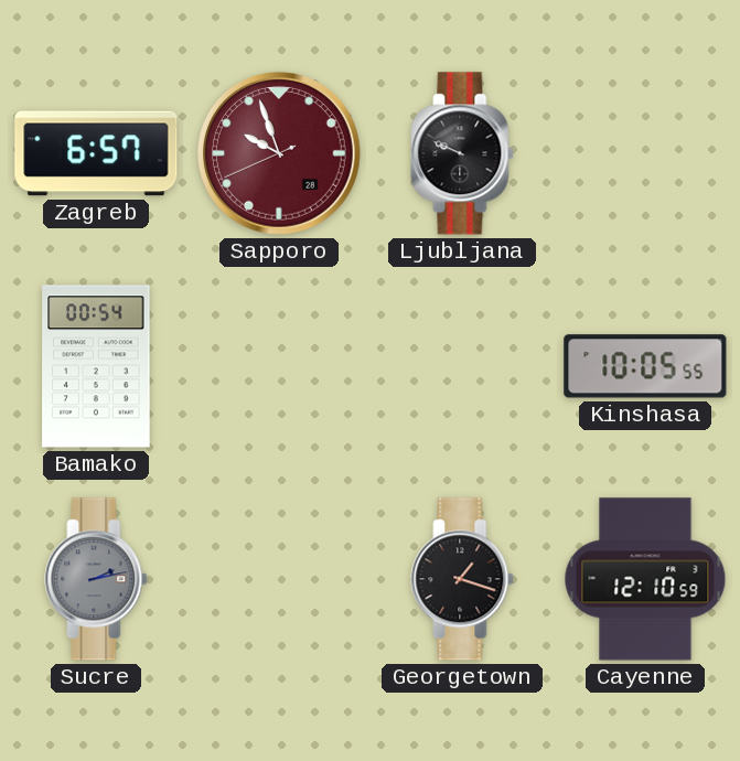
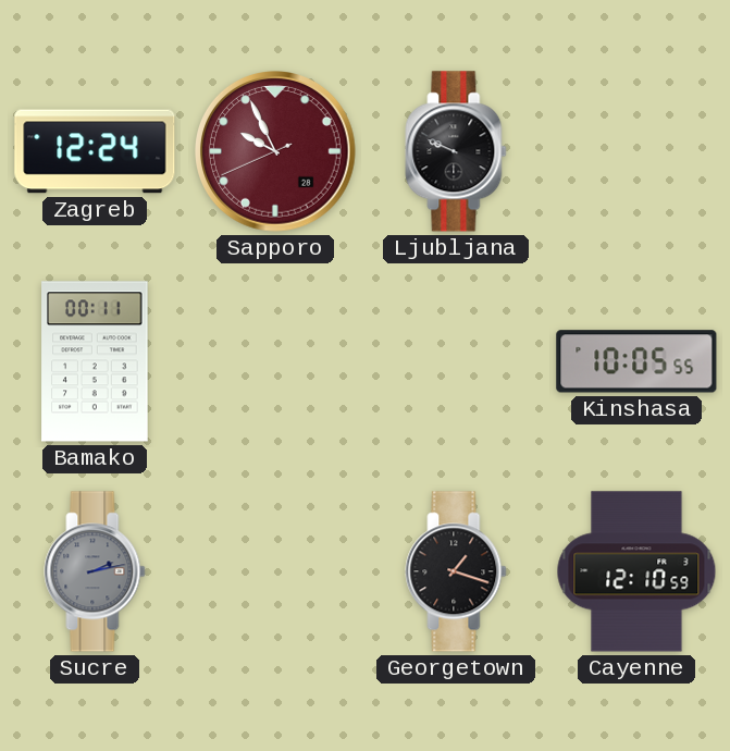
Zagreb: 6:57 -> 12:24
Sapporo: 9:56 -> 9:55
Bamako: 00:54 -> 00:11
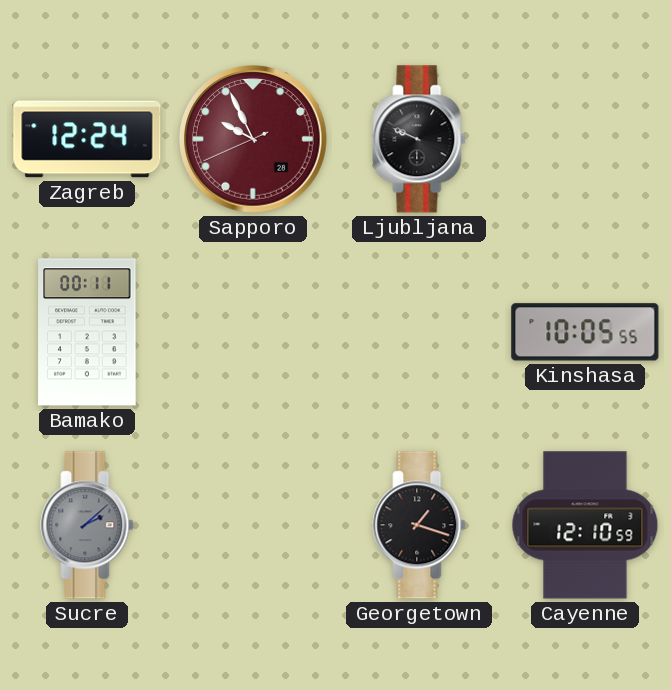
Sucre: 2:13 -> 2:08
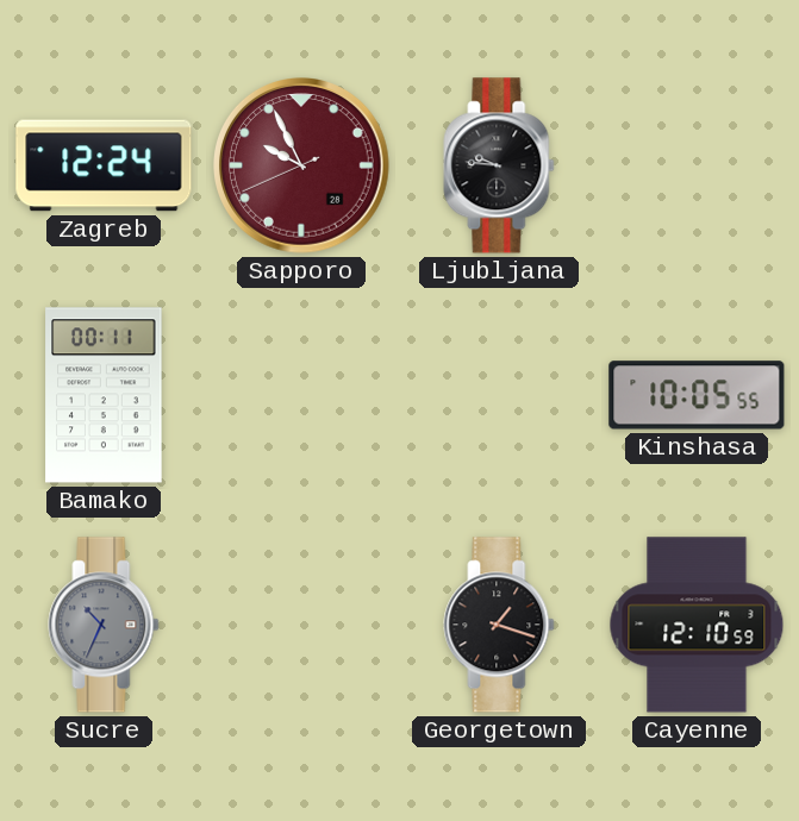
Ljubljana: 9:49 -> 9:46
Sucre: 2:08 -> 10:34
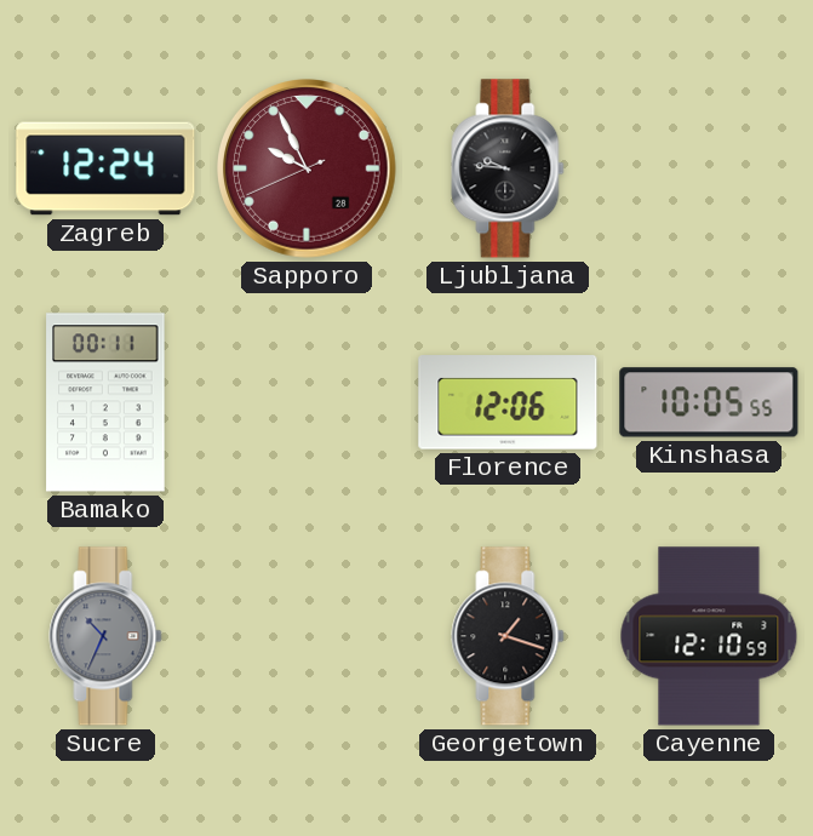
Florence: none -> 12:06
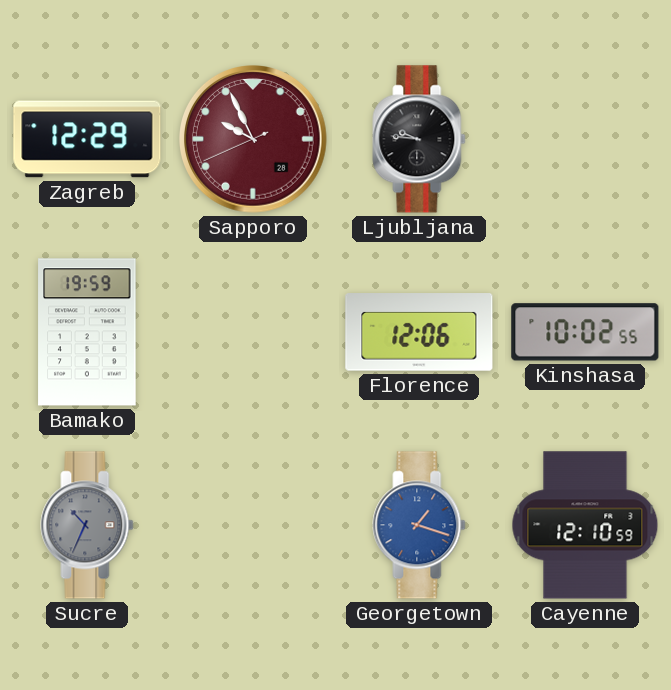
Zagreb: 12:24 -> 12:29
Bamako: 00:11 -> 19:59
Kinshasa: 10:05 -> 10:02
Georgetown dial: black -> blue
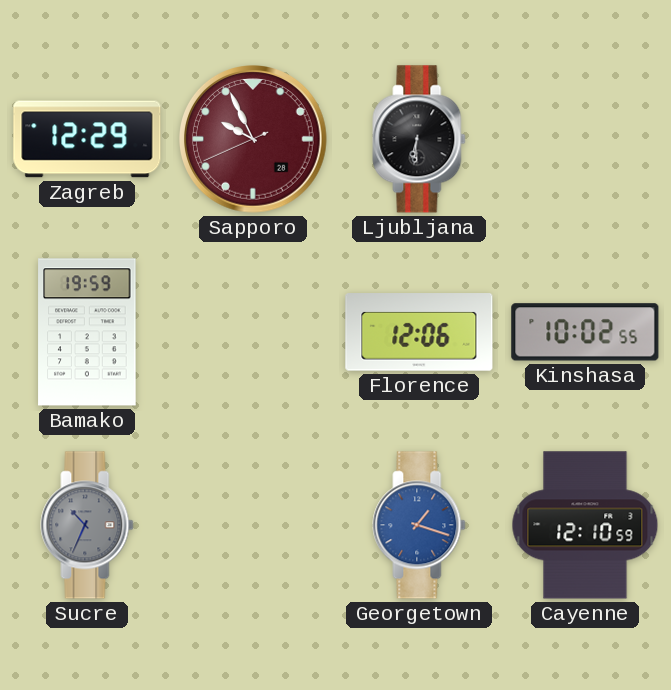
Ljubljana: 9:46 -> 6:31
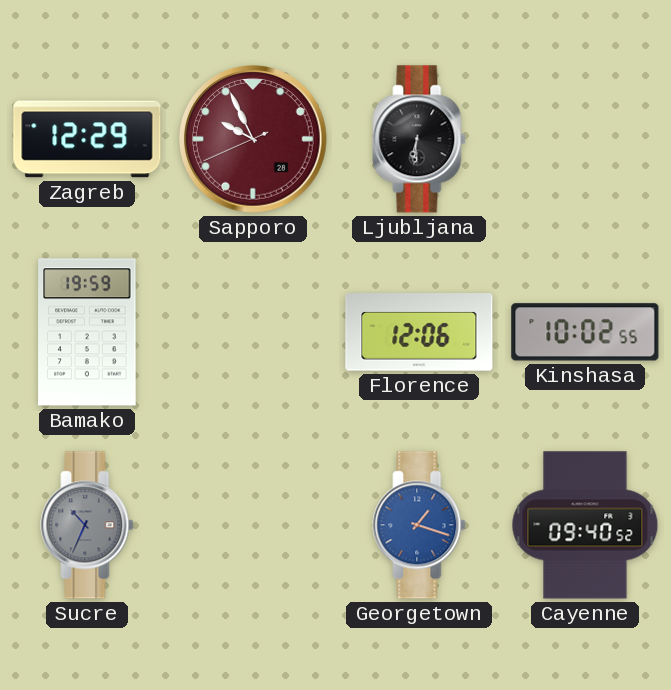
Cayenne: 12:10 -> 09:40
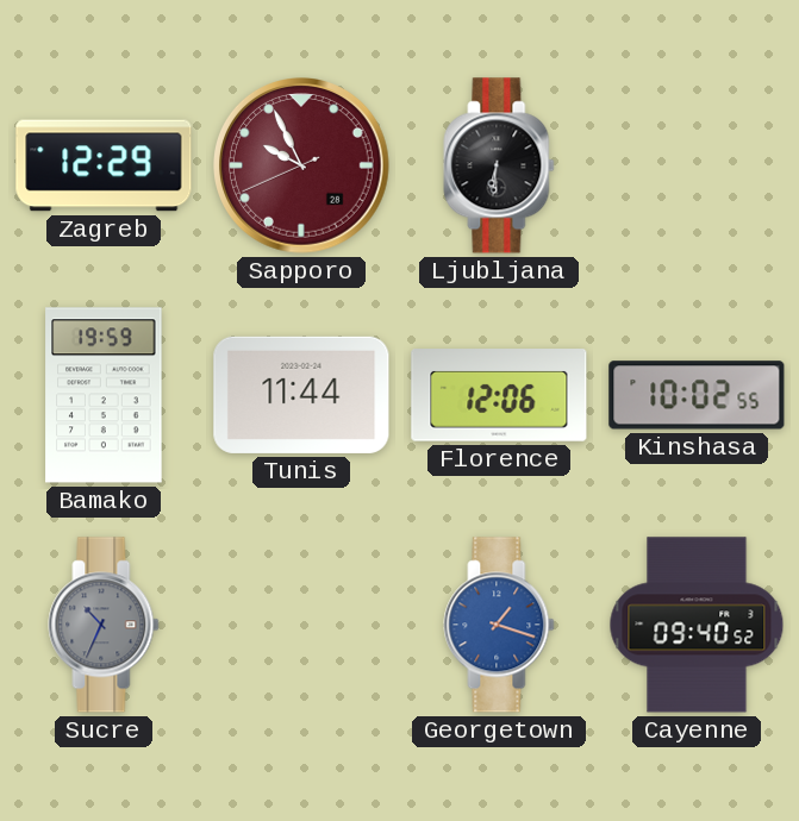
Tunis: none -> 11:44
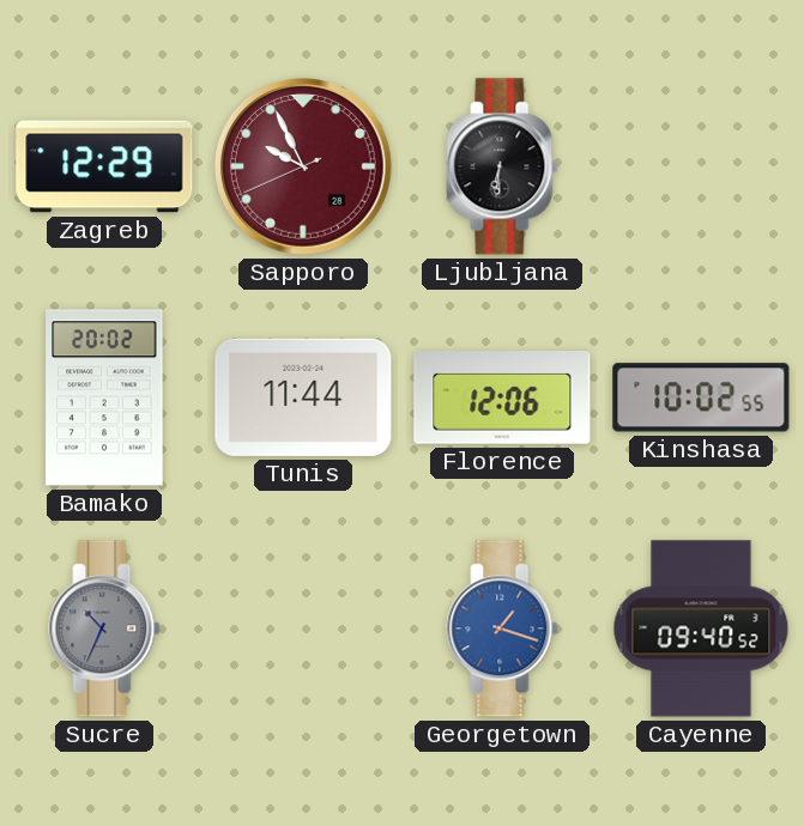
Bamako: 19:59 -> 20:02
